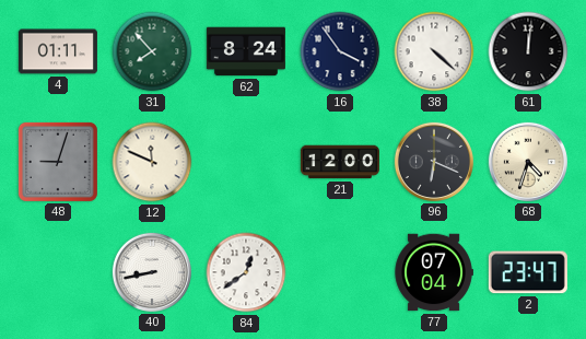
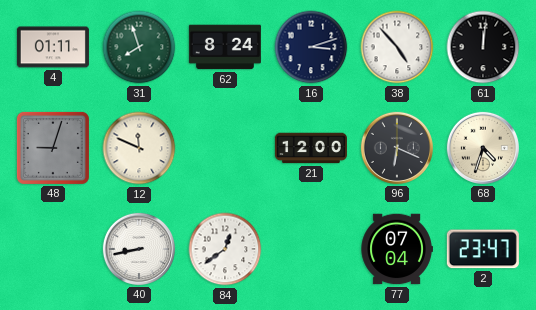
31: 7:53 -> 7:57
16: 3:54 -> 3:12
38: 4:22 -> 4:53
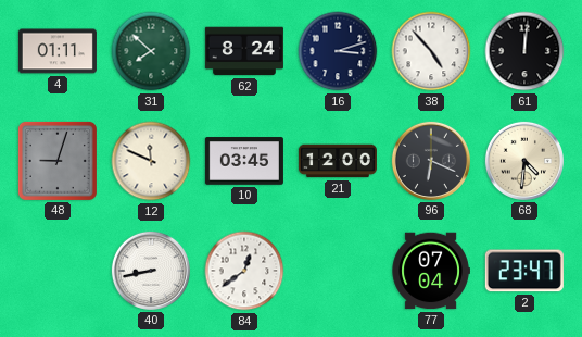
31: 7:57 -> 7:52
10: none -> 03:45
68: 4:33 -> 4:31
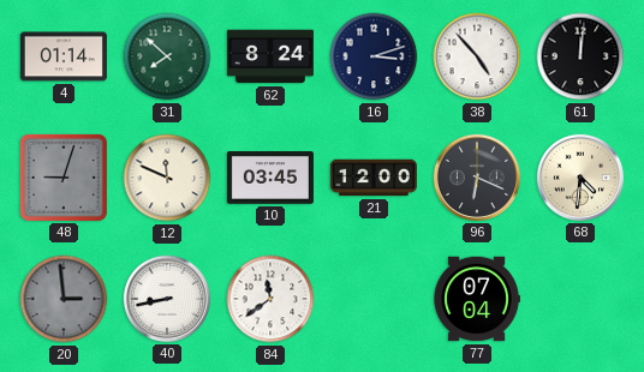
4: 01:11 -> 01:14
20: none -> 2:59
84: 12:39 -> 11:39
2: 23:47 -> none
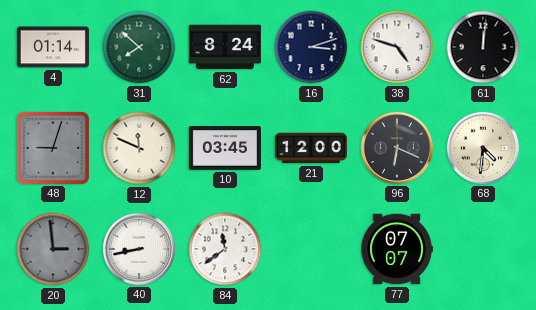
38: 4:53 -> 4:48
77: 07:04 -> 07:07
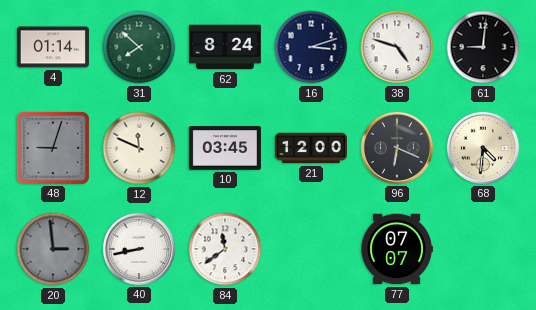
61: 12:01 -> 9:01
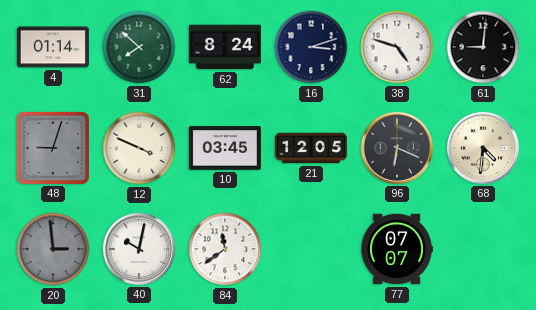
12: 11:49 -> 3:49
21: 12:00 -> 12:05
40: 8:43 -> 10:02
